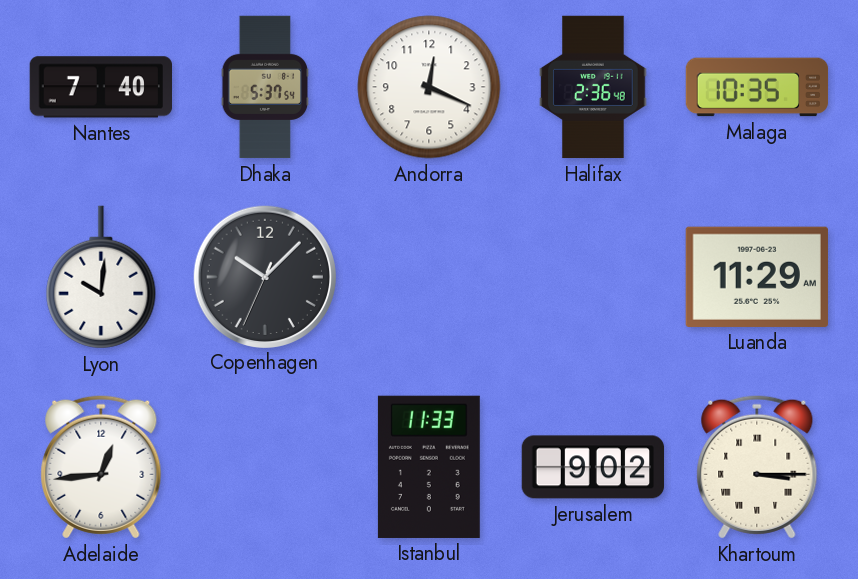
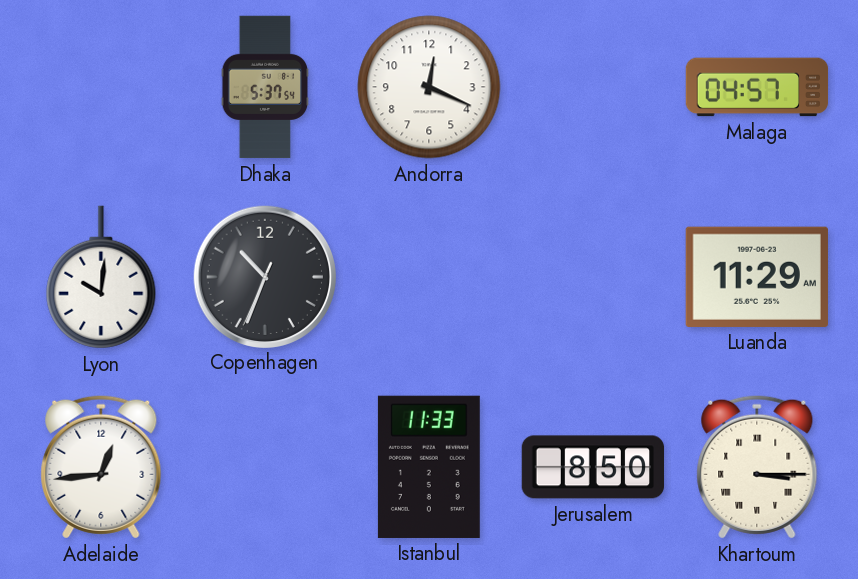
Nantes: 7:40 -> none
Halifax: 2:36 -> none
Malaga: 10:35 -> 04:57
Copenhagen: 10:07 -> 10:33
Jerusalem: 9:02 -> 8:50
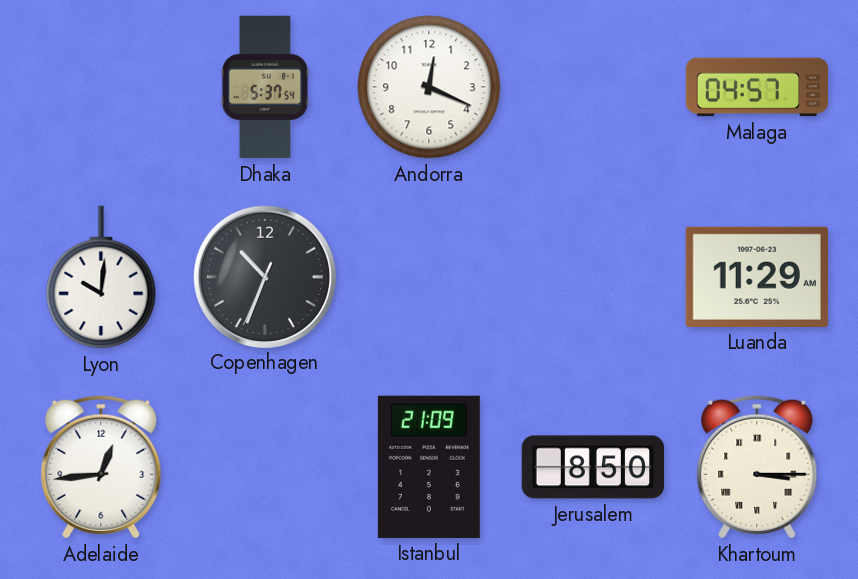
Istanbul: 11:33 -> 21:09
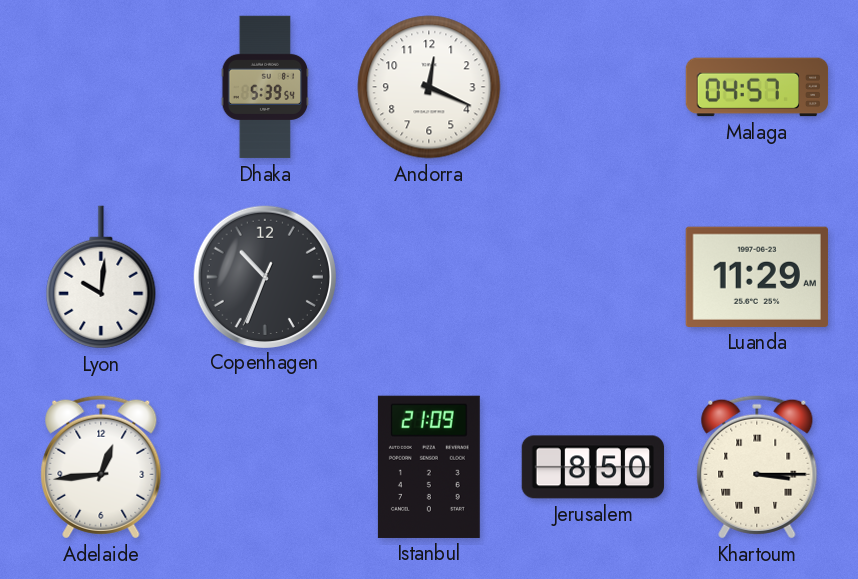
Dhaka: 5:37 -> 5:39
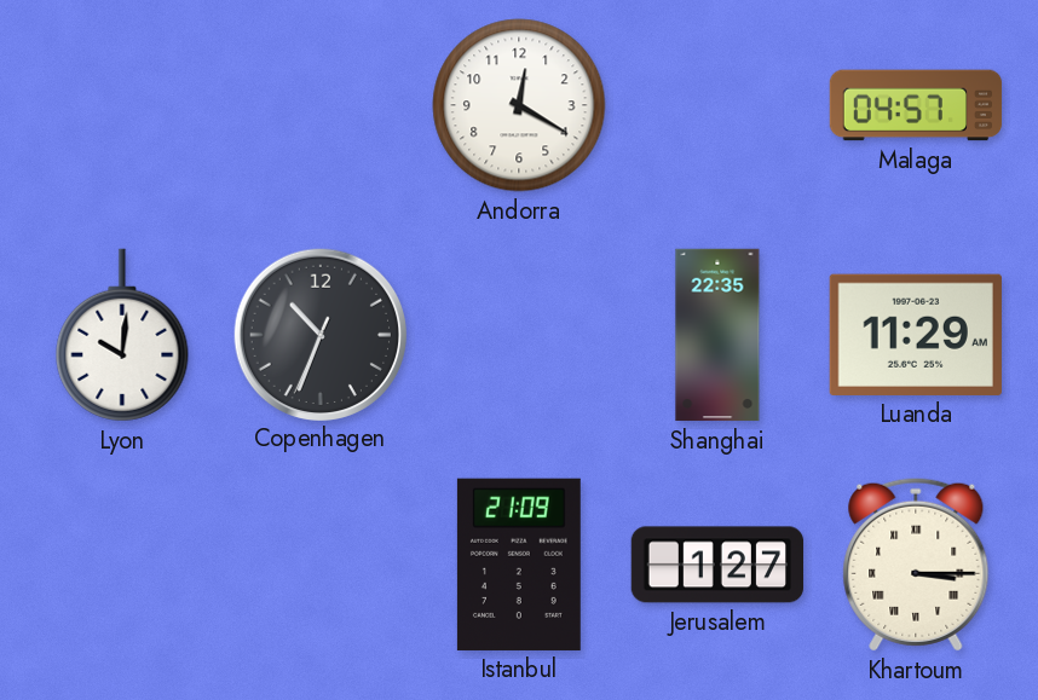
Dhaka: 5:39 -> none
Andorra: 12:19 -> 12:20
Shanghai: none -> 22:35
Adelaide: 12:44 -> none
Jerusalem: 8:50 -> 1:27
